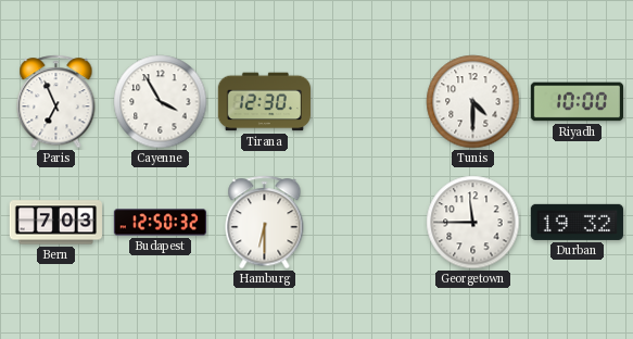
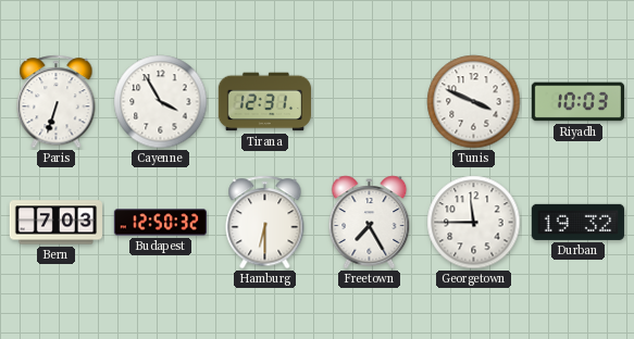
Paris: 6:56 -> 6:33
Tirana: 12:30 -> 12:31
Tunis: 4:30 -> 3:49
Riyadh: 10:00 -> 10:03
Freetown: none -> 7:25
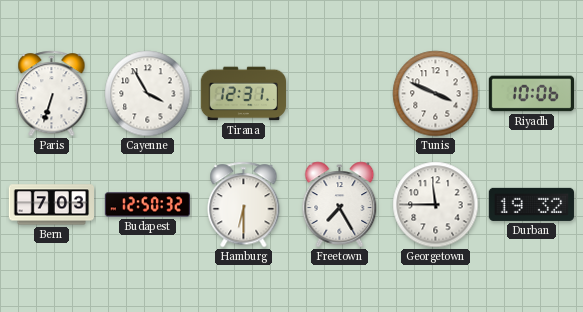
Riyadh: 10:03 -> 10:06
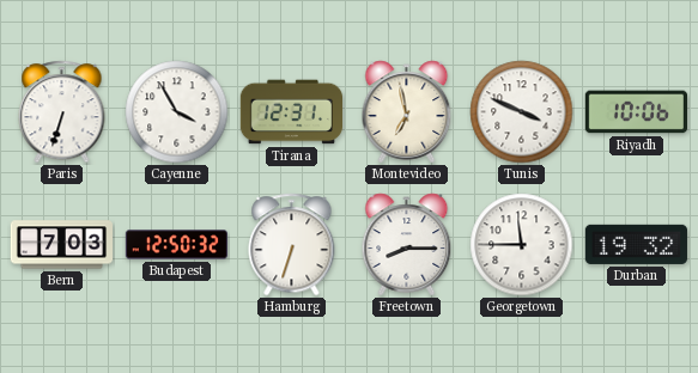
Montevideo: none -> 6:58
Hamburg: 6:30 -> 6:33
Freetown: 7:25 -> 8:15
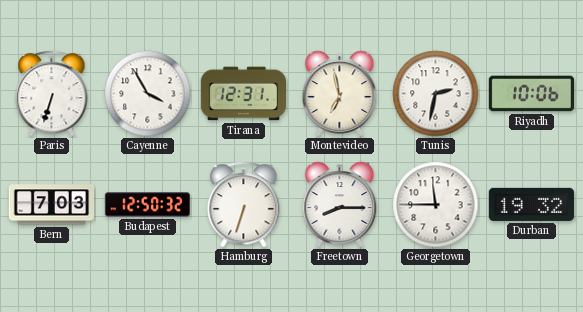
Tunis: 3:49 -> 2:32
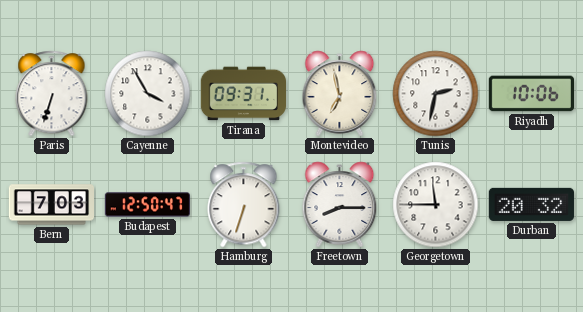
Tirana: 12:31 -> 09:31
Budapest: 12:50:32 -> 12:50:47
Durban: 19:32 -> 20:32
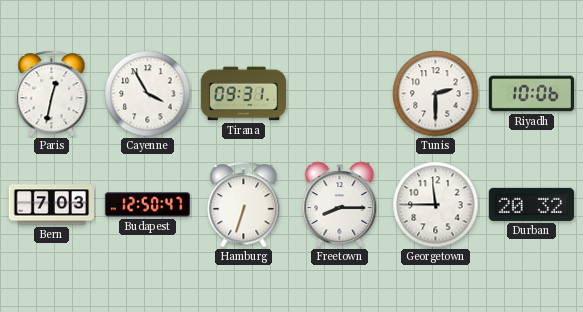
Paris: 6:33 -> 12:32
Montevideo: 6:58 -> none
Tunis: 2:32 -> 2:30
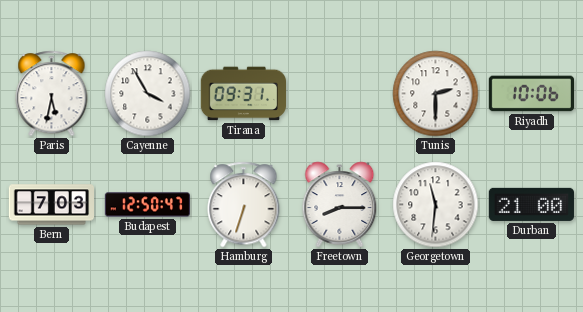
Paris: 12:32 -> 5:32
Georgetown: 11:45 -> 11:31
Durban: 20:32 -> 21:00
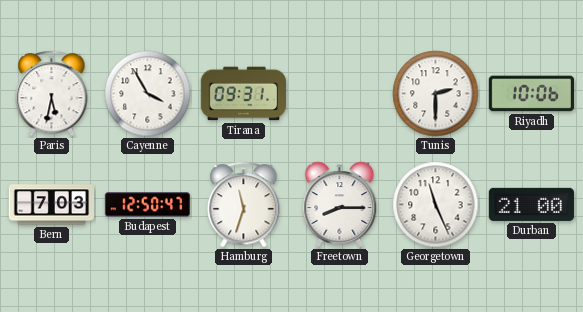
Hamburg: 6:33 -> 11:33
Georgetown: 11:31 -> 11:26
